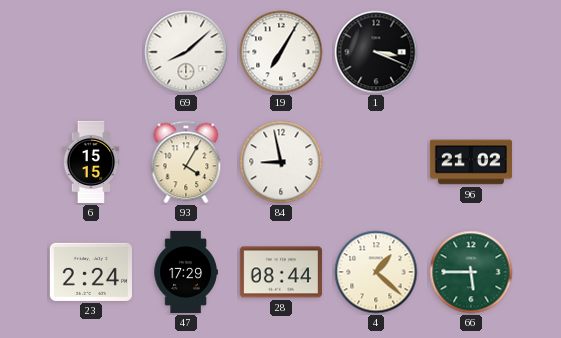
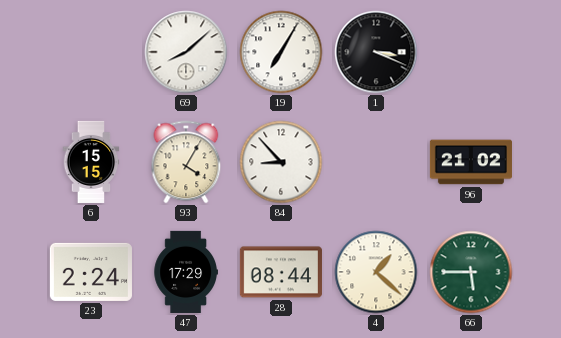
84: 8:58 -> 8:53
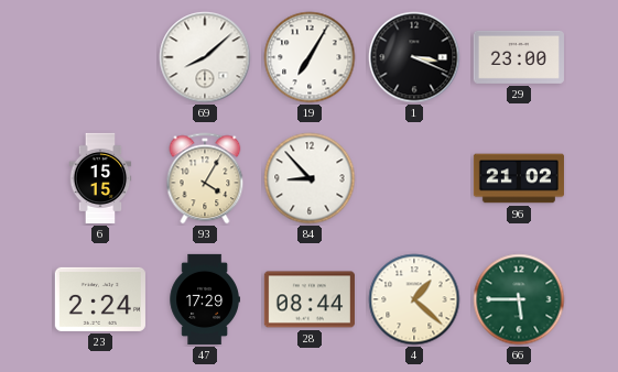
29: none -> 23:00
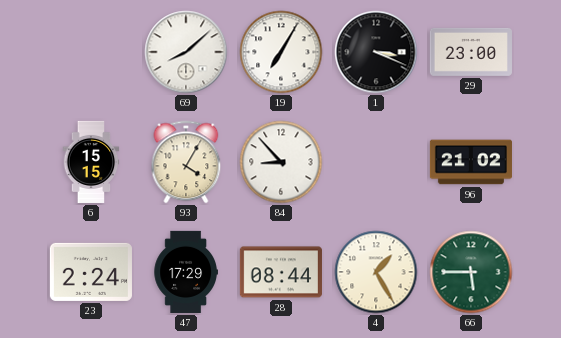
4: 1:22 -> 1:25
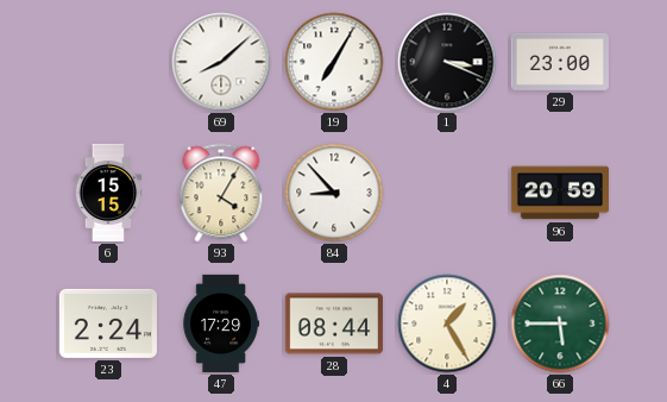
96: 21:02 -> 20:59
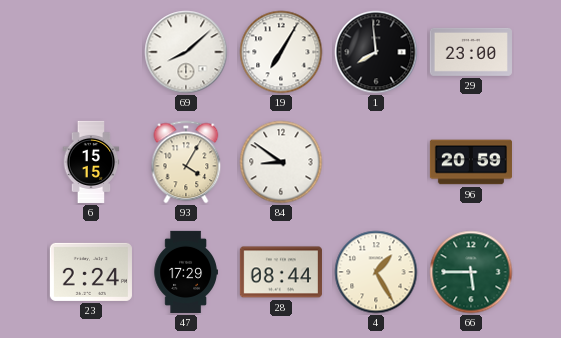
1: 3:19 -> 7:59
84: 8:53 -> 8:51
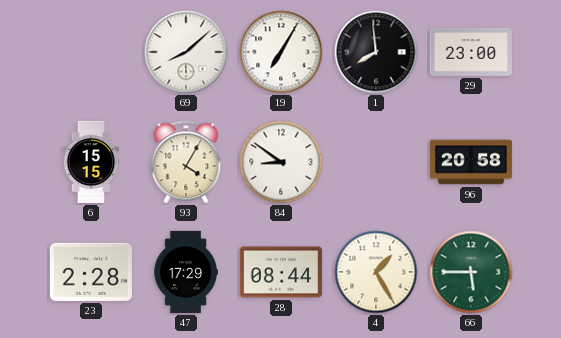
96: 20:59 -> 20:58
23: 2:24 -> 2:28
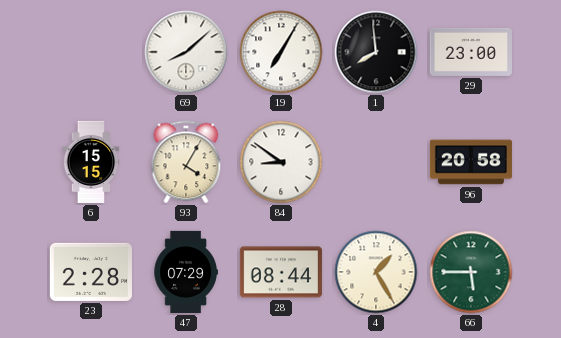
47: 17:29 -> 07:29
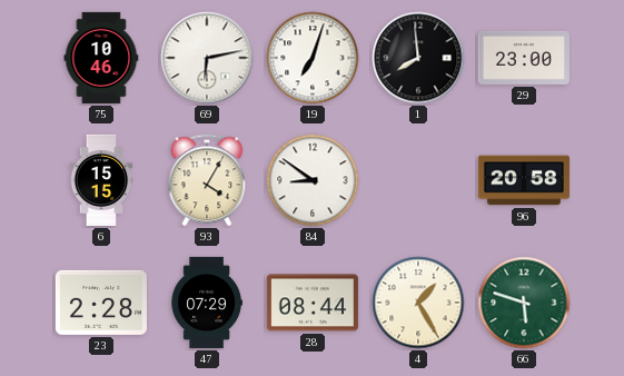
75: none -> 10:46
69: 8:08 -> 6:13
19: 7:05 -> 7:03
66: 5:45 -> 5:48
